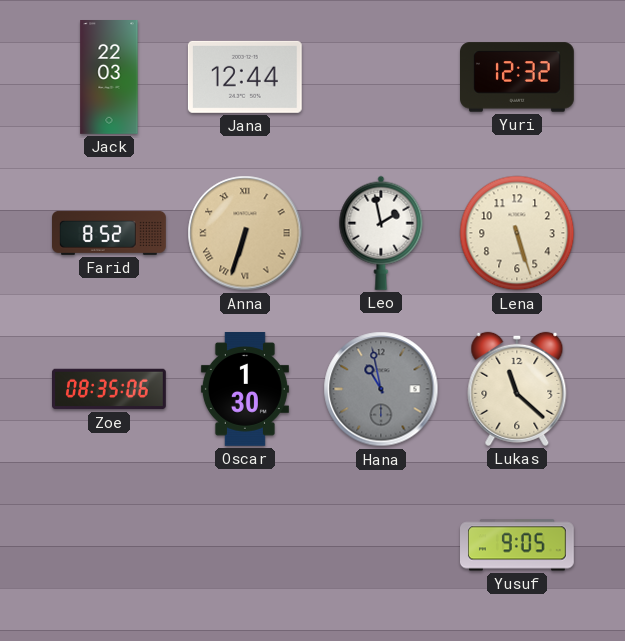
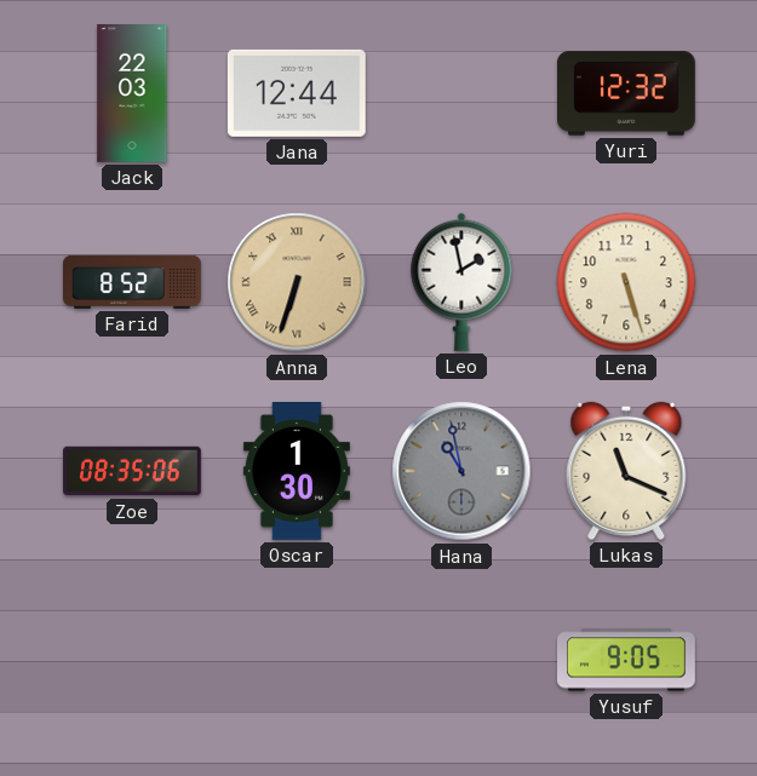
Lukas: 11:22 -> 11:19
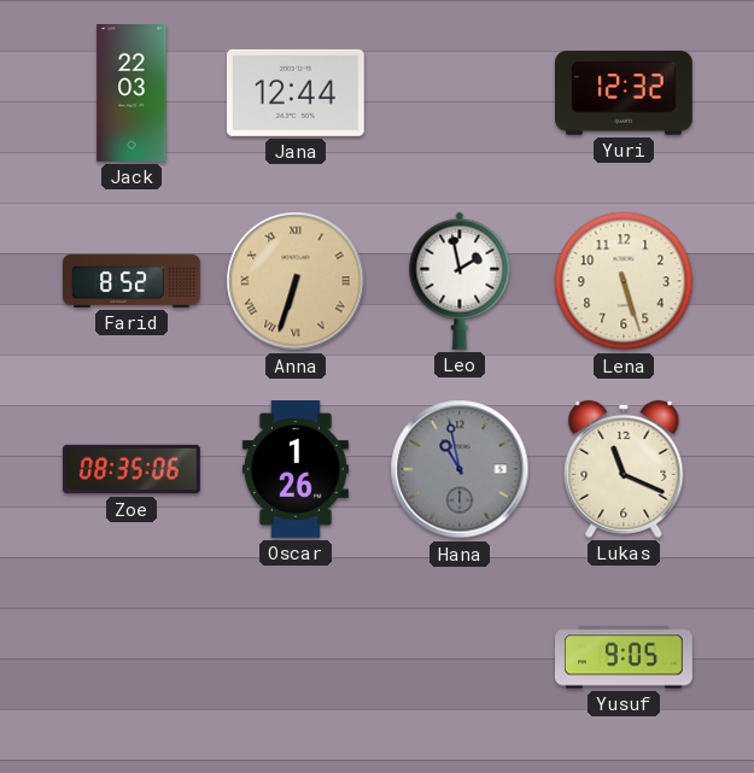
Oscar: 1:30 -> 1:26
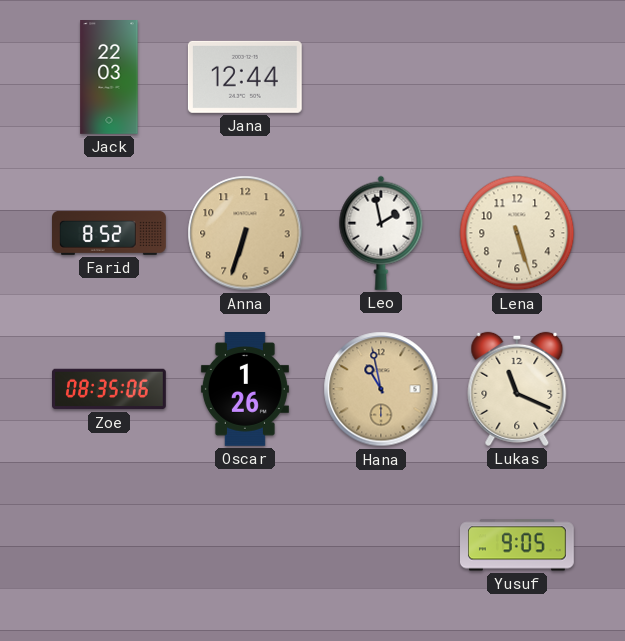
Yuri: 12:32 -> none
Anna numerals: Roman -> Arabic
Hana dial: grey -> champagne
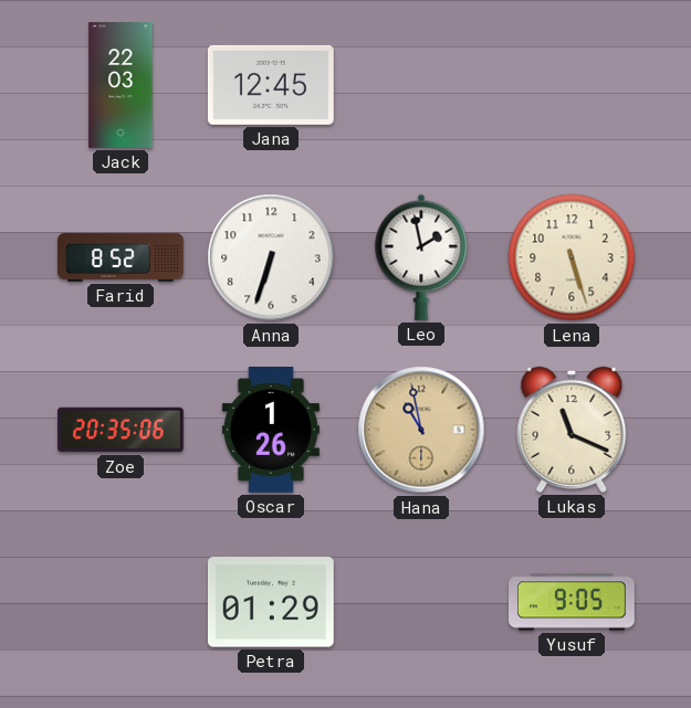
Jana: 12:44 -> 12:45
Anna dial: champagne -> white
Zoe: 08:35 -> 20:35
Petra: none -> 01:29
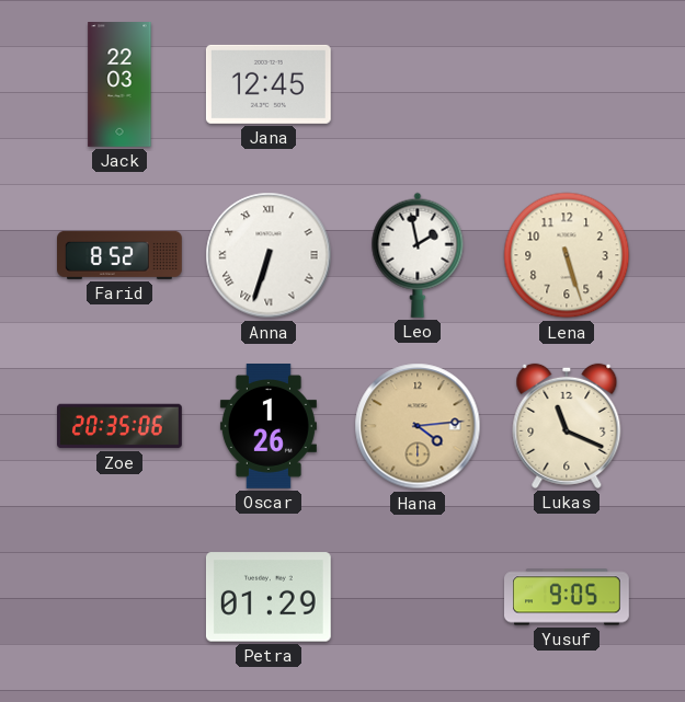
Anna numerals: Arabic -> Roman
Hana: 10:58 -> 4:14
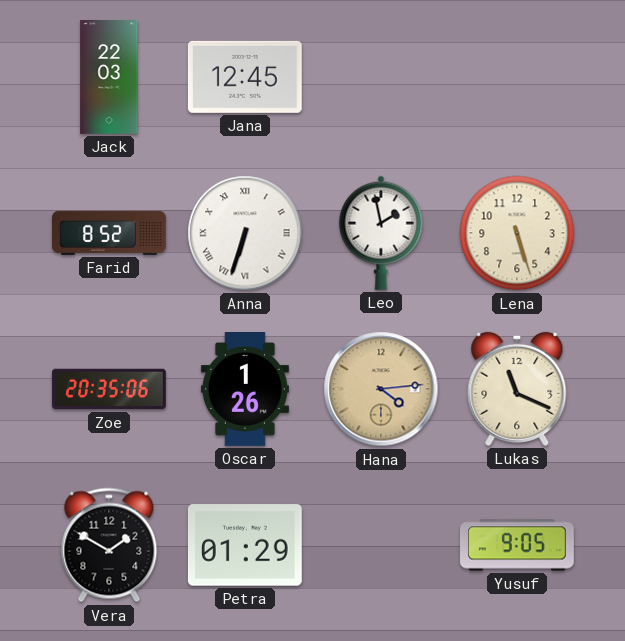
Vera: none -> 1:50
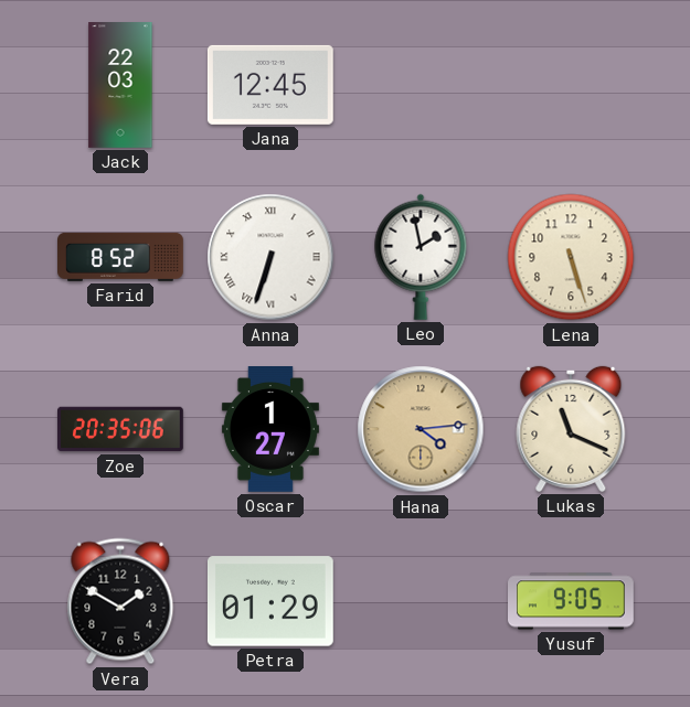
Oscar: 1:26 -> 1:27
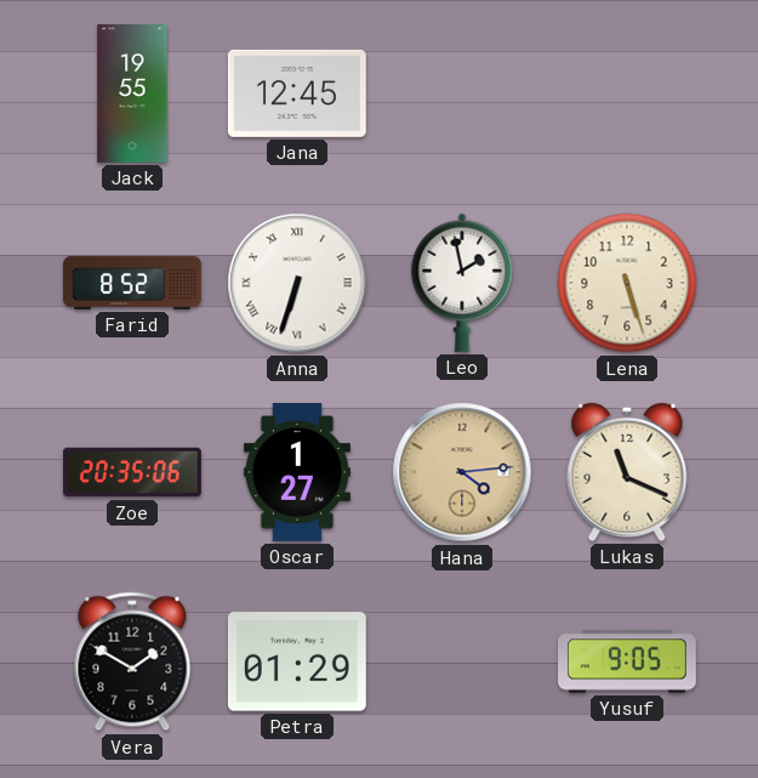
Jack: 22:03 -> 19:55
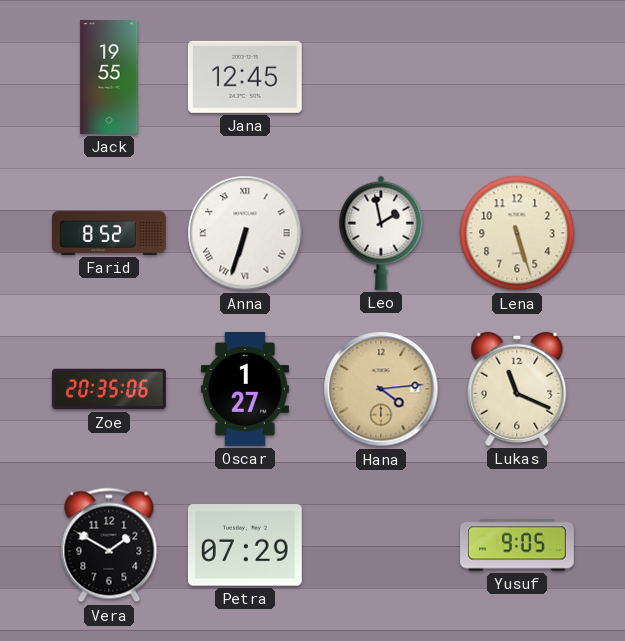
Petra: 01:29 -> 07:29
